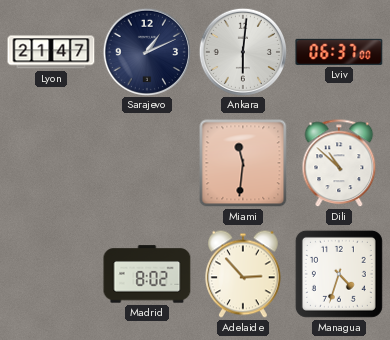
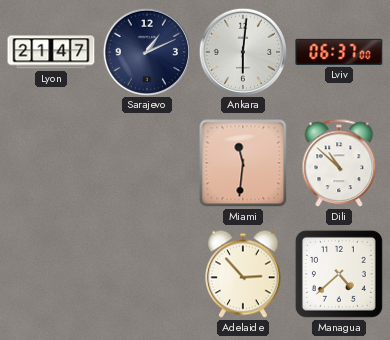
Madrid: 8:02 -> none
Managua: 4:33 -> 4:38
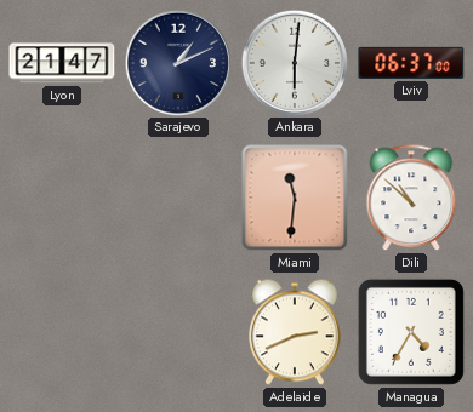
Adelaide: 2:53 -> 2:41
Managua: 4:38 -> 4:35
